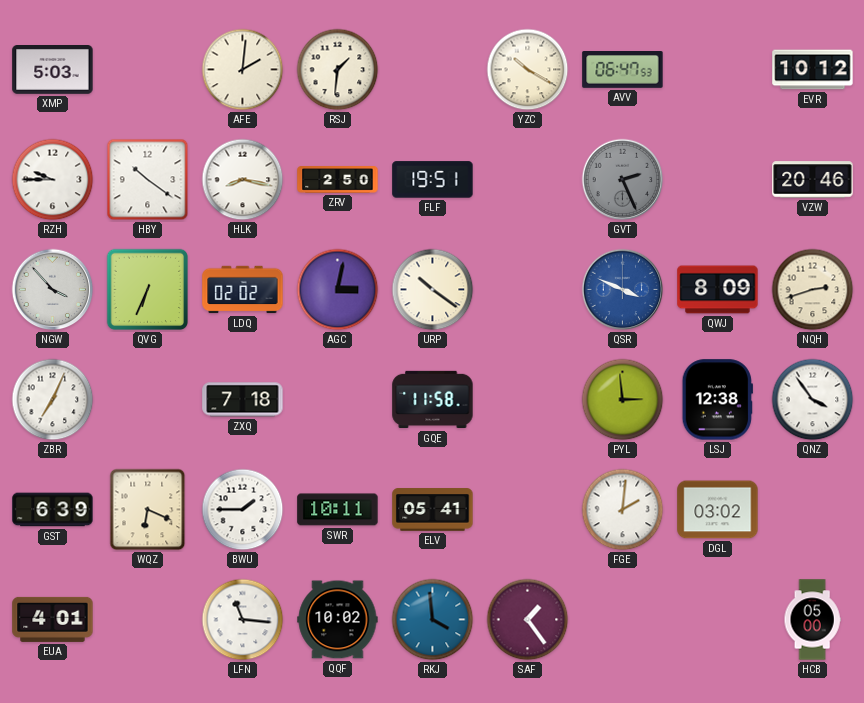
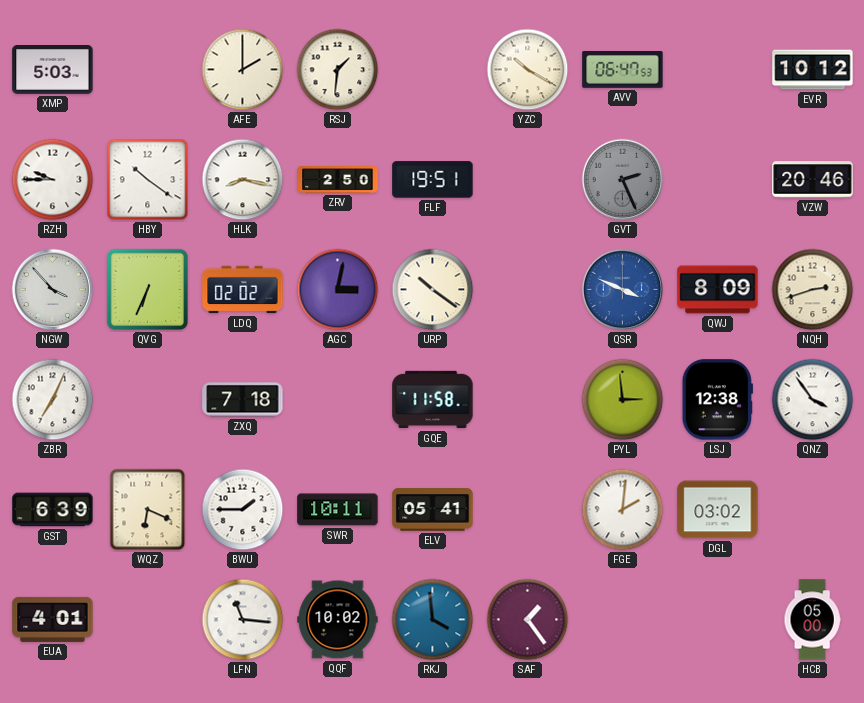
AFE: 2:01 -> 2:00
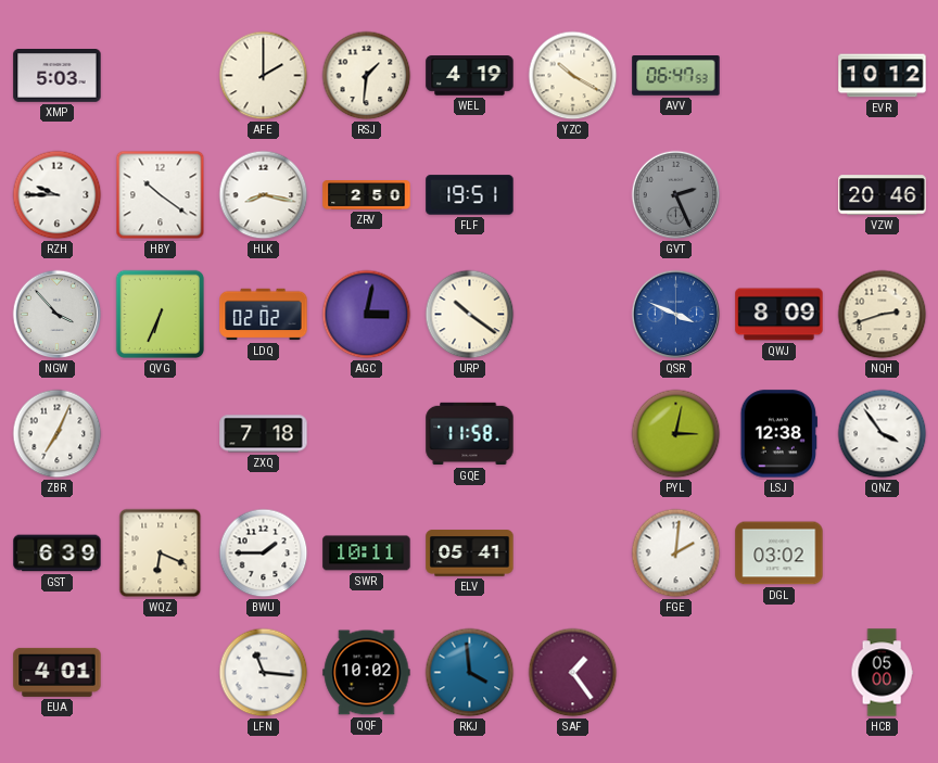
WEL: none -> 4:19
PYL: 2:59 -> 3:02
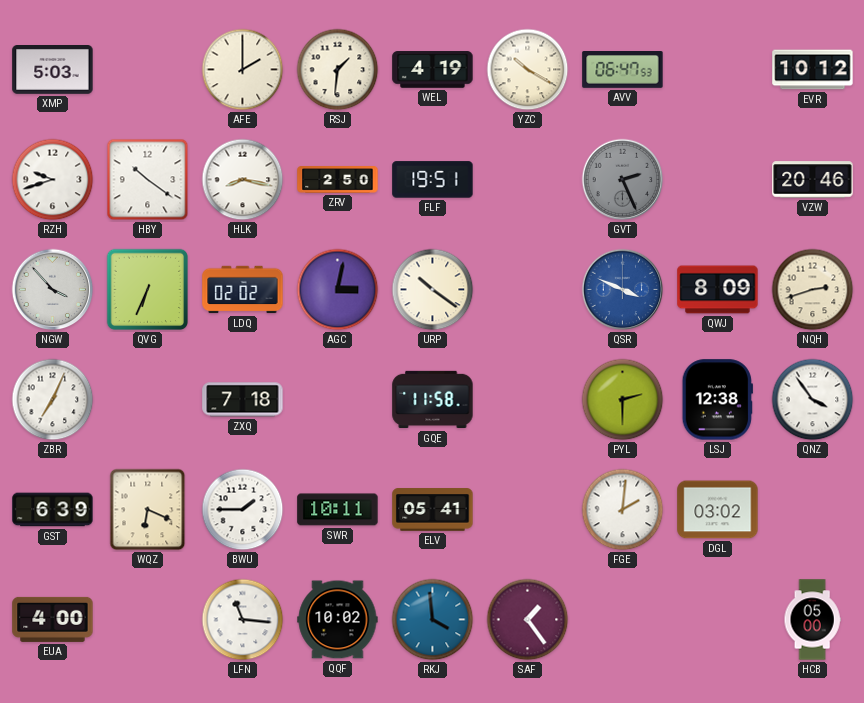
RZH: 9:45 -> 9:42
PYL: 3:02 -> 2:30
EUA: 4:01 -> 4:00
